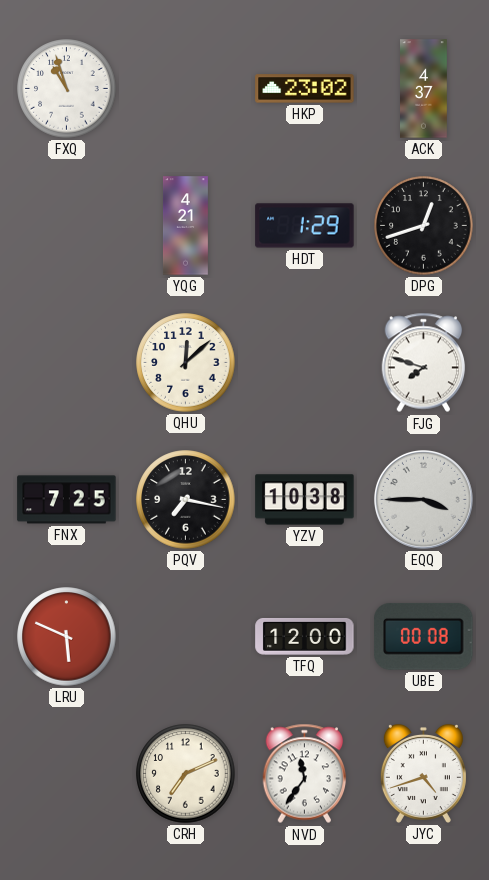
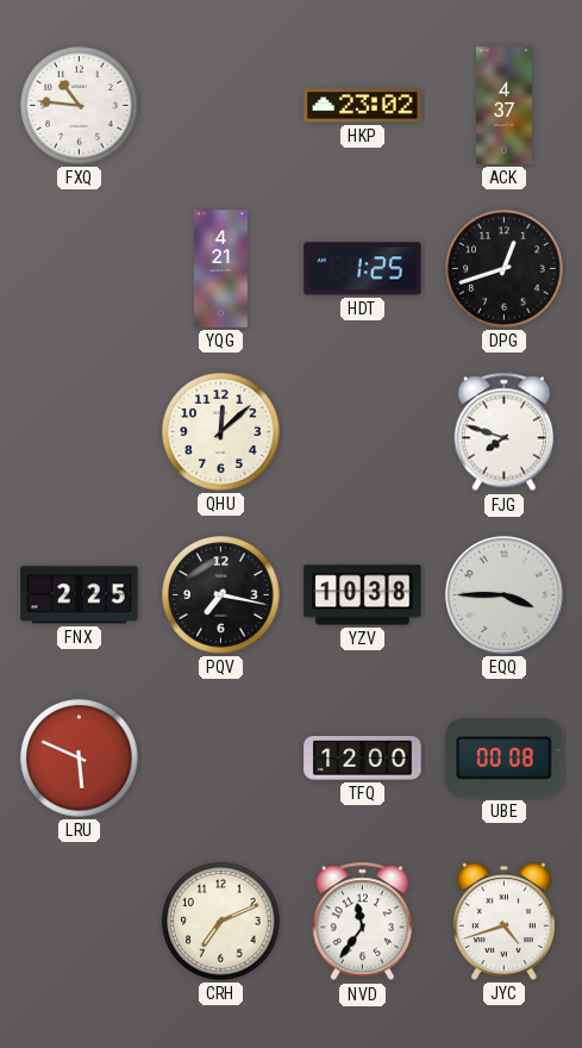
FXQ: 10:57 -> 10:46
HDT: 1:29 -> 1:25
FNX: 7:25 -> 2:25
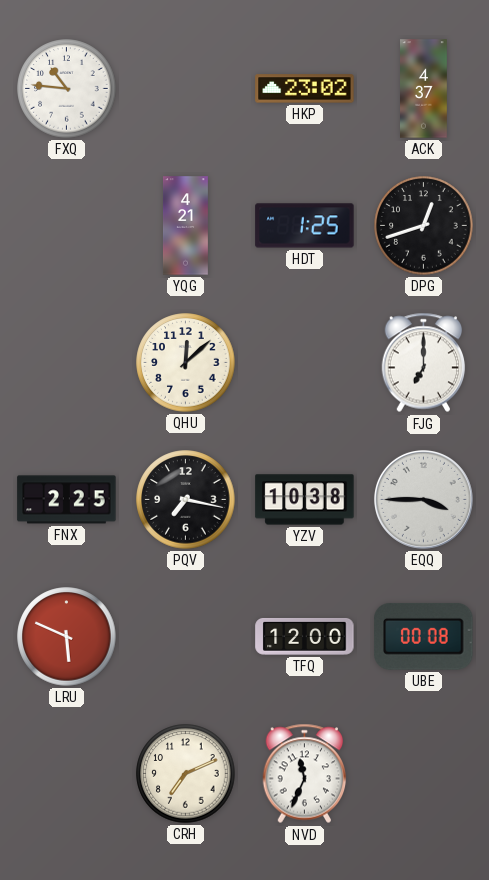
FJG: 7:48 -> 7:00
NVD: 11:36 -> 11:34
JYC: 4:42 -> none
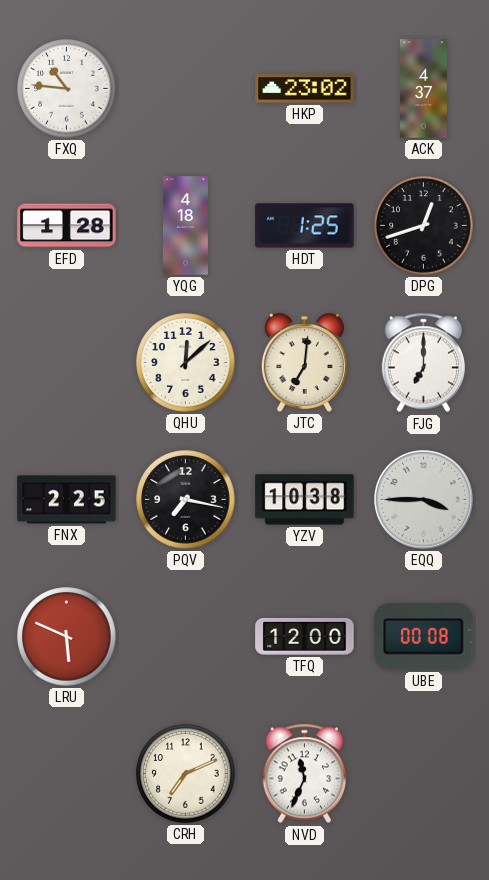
EFD: none -> 1:28
YQG: 4:21 -> 4:18
JTC: none -> 7:01
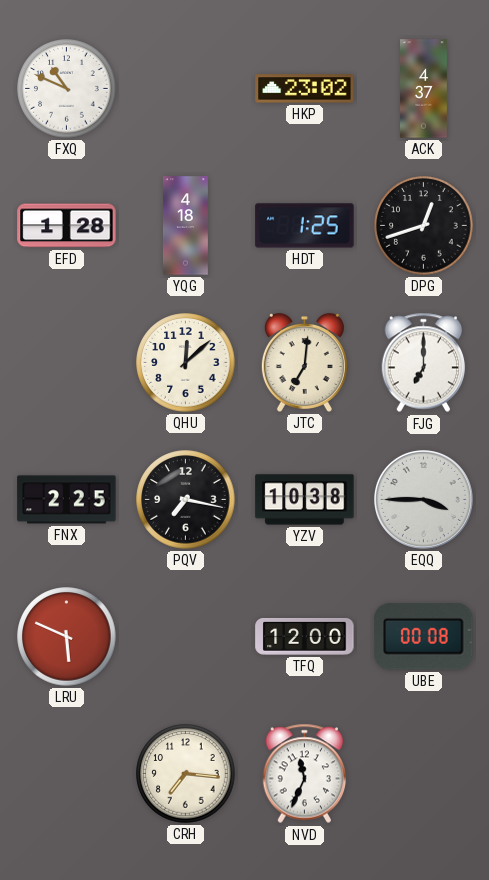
FXQ: 10:46 -> 10:49
CRH: 7:11 -> 7:16
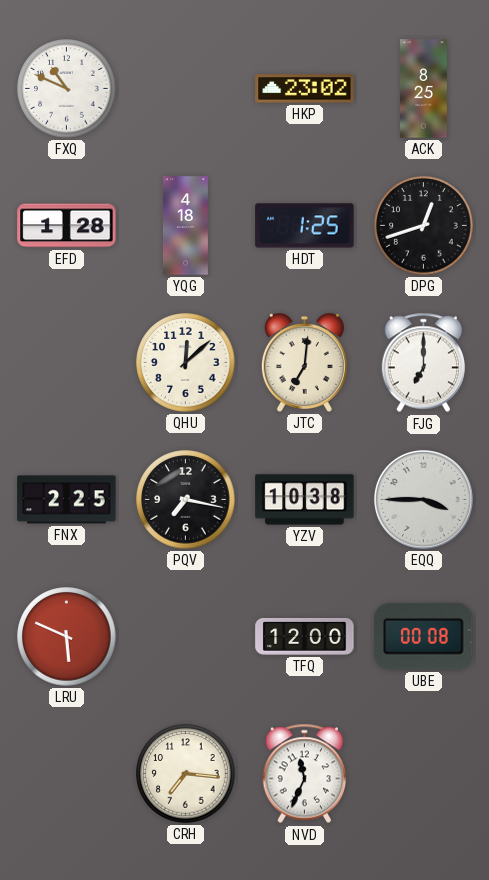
ACK: 4:37 -> 8:25
